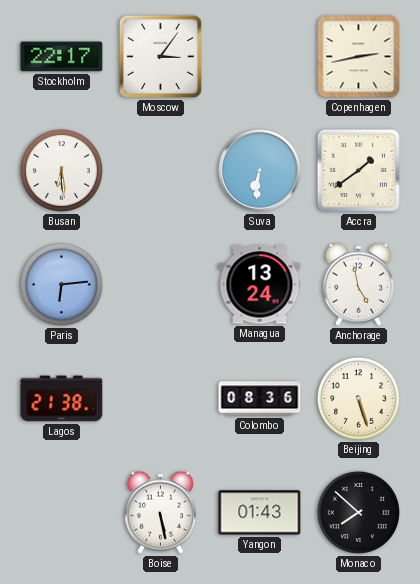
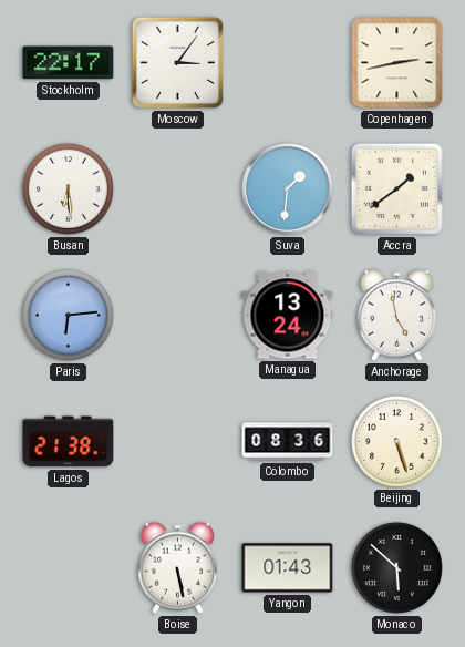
Suva: 6:31 -> 1:31
Monaco: 7:52 -> 5:52
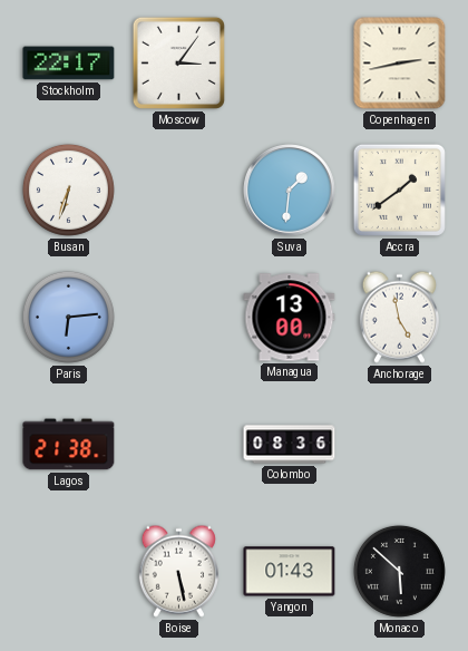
Busan: 6:29 -> 6:33
Managua: 13:24 -> 13:00
Beijing: 5:27 -> none
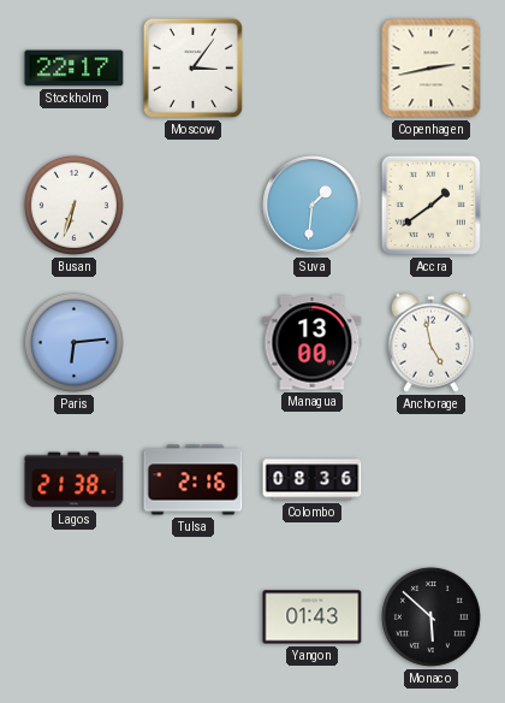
Tulsa: none -> 2:16
Boise: 5:28 -> none
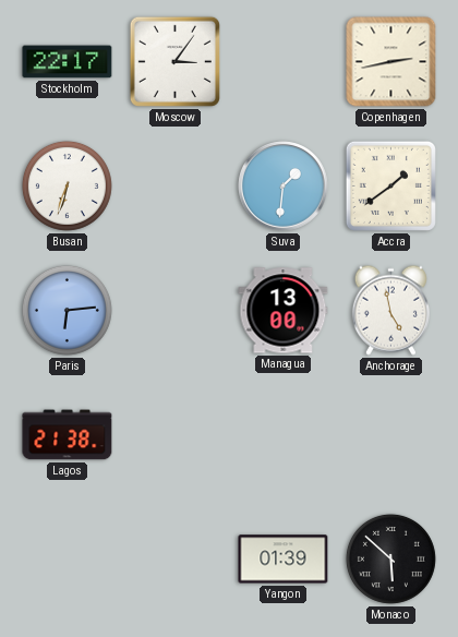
Tulsa: 2:16 -> none
Colombo: 08:36 -> none
Yangon: 01:43 -> 01:39
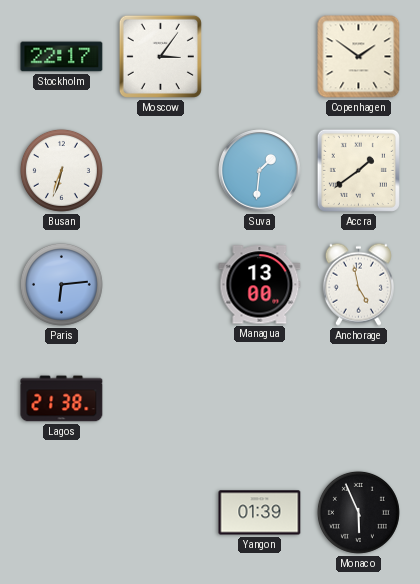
Copenhagen: 2:43 -> 1:51
Monaco: 5:52 -> 5:56
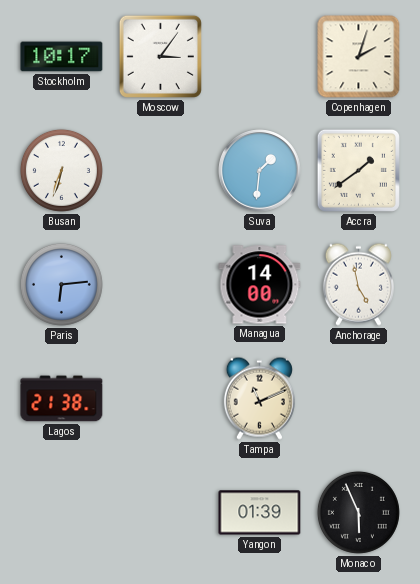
Stockholm: 22:17 -> 10:17
Copenhagen: 1:51 -> 2:03
Managua: 13:00 -> 14:00
Tampa: none -> 11:11
